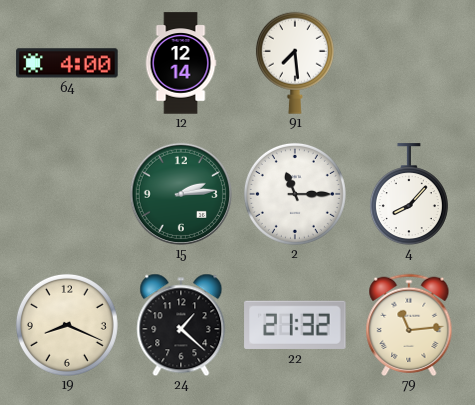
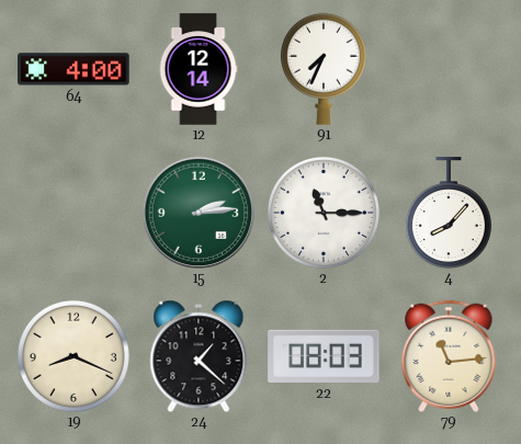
91: 7:29 -> 7:34
22: 21:32 -> 08:03
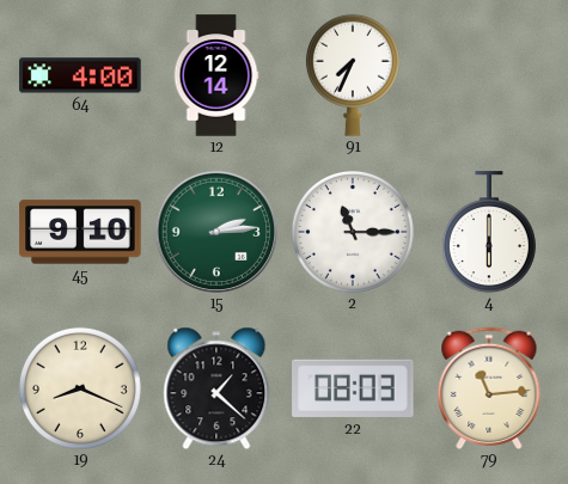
45: none -> 9:10
4: 8:07 -> 6:00
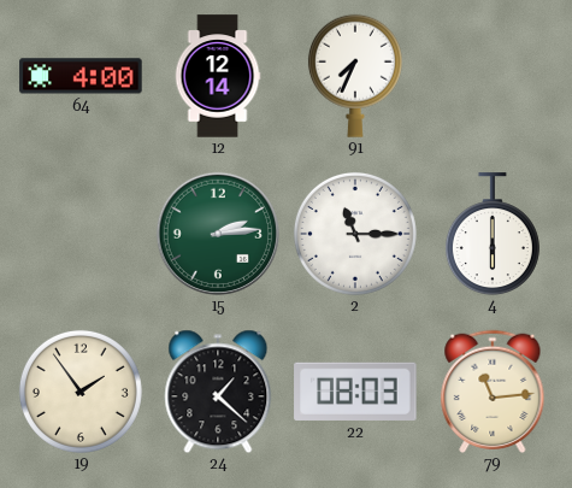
45: 9:10 -> none
19: 8:19 -> 1:54
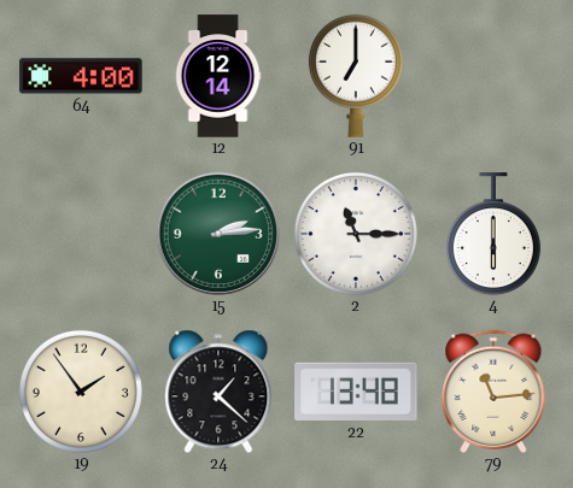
91: 7:34 -> 7:00
22: 08:03 -> 13:48
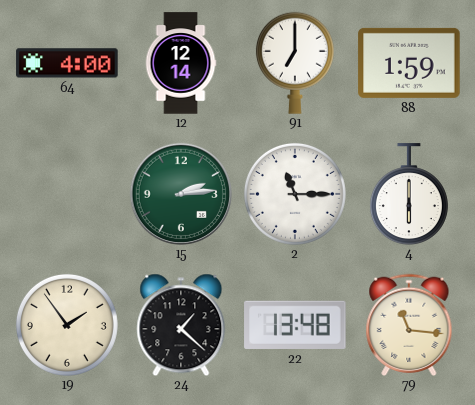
88: none -> 1:59
79: 11:14 -> 11:16
